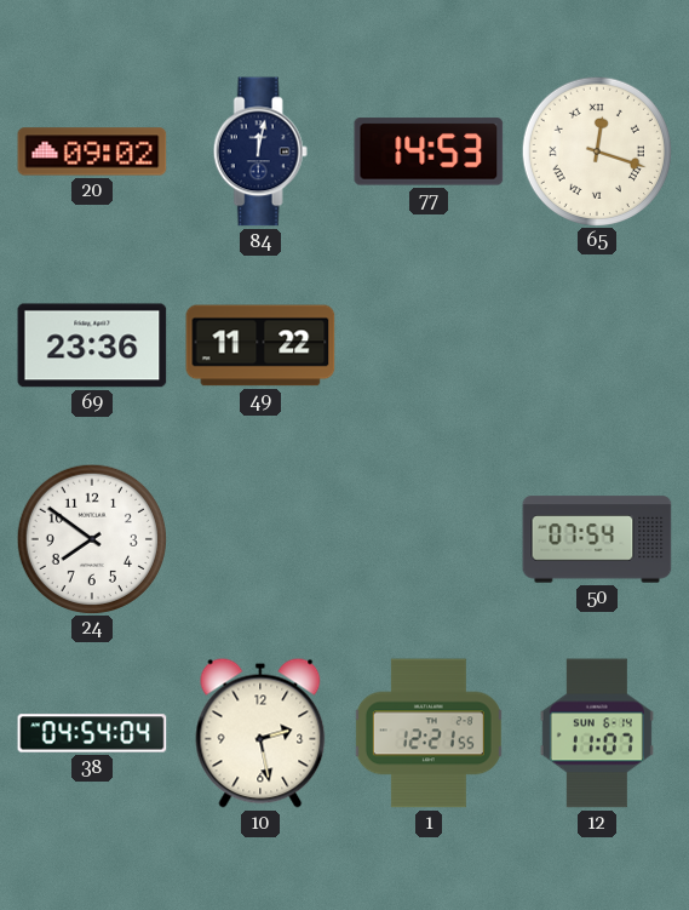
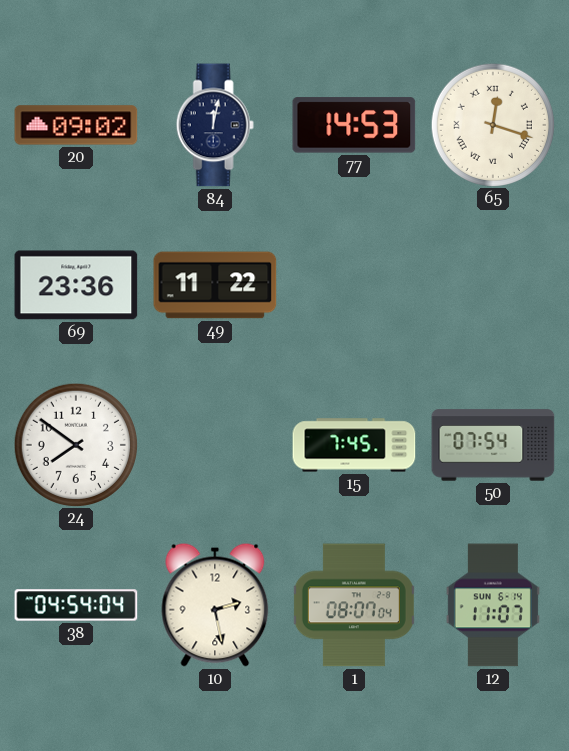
15: none -> 7:45
1: 12:21 -> 08:07
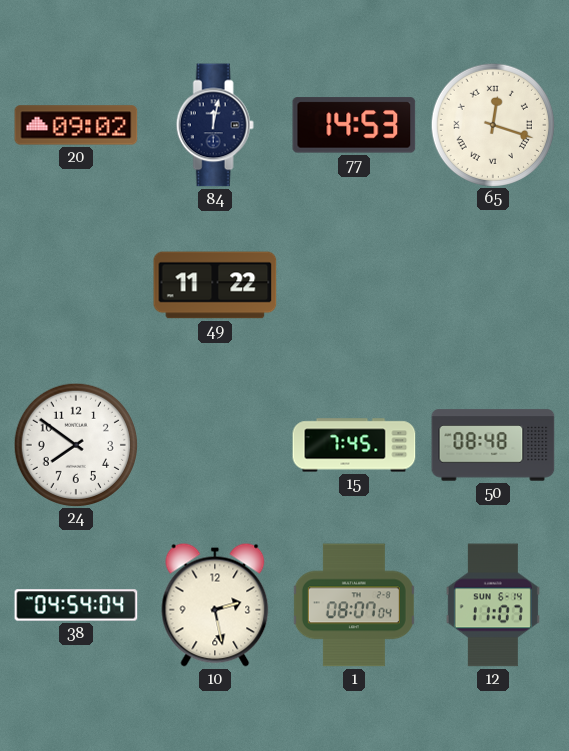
69: 23:36 -> none
50: 07:54 -> 08:48
